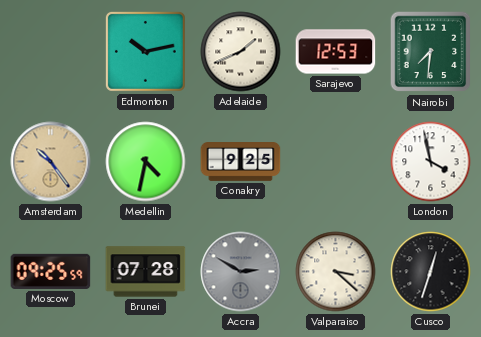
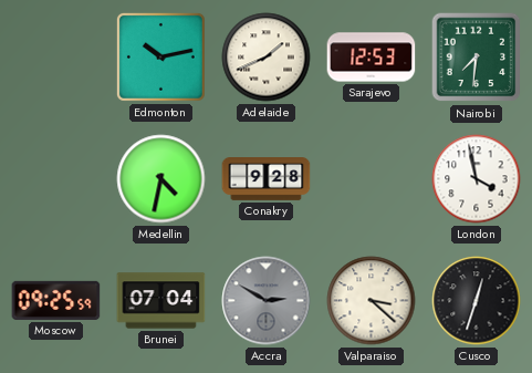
Amsterdam: 10:24 -> none
Conakry: 9:25 -> 9:28
Brunei: 07:28 -> 07:04
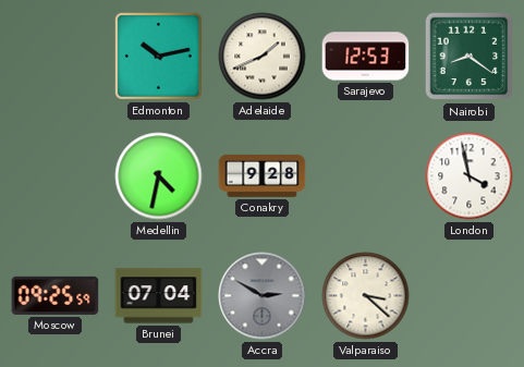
Nairobi: 7:31 -> 8:21
Cusco: 12:33 -> none
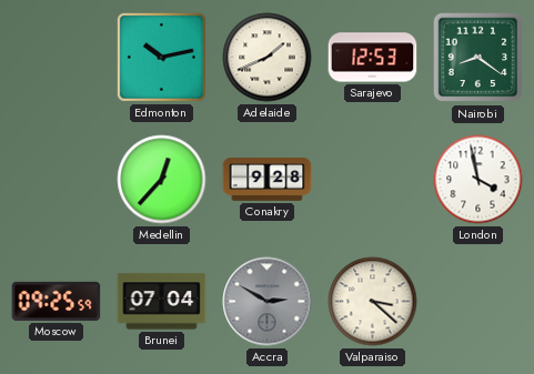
Medellin: 4:32 -> 12:37
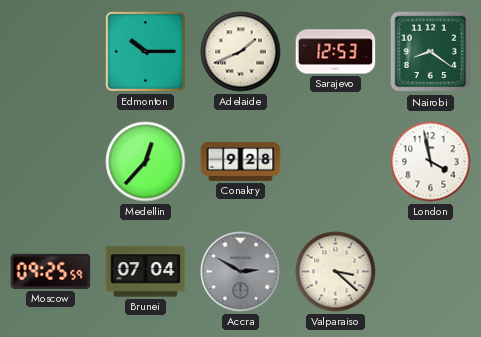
Edmonton: 10:13 -> 10:15
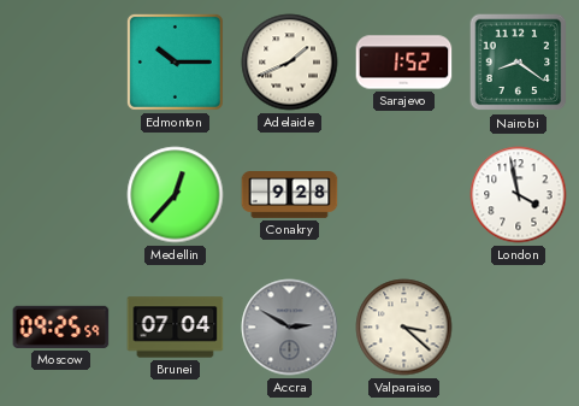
Sarajevo: 12:53 -> 1:52
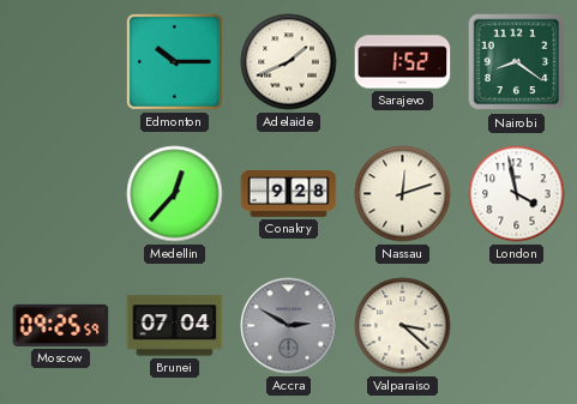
Nassau: none -> 12:12
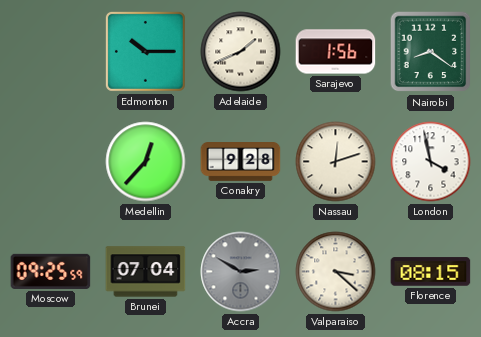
Sarajevo: 1:52 -> 1:56
Florence: none -> 08:15
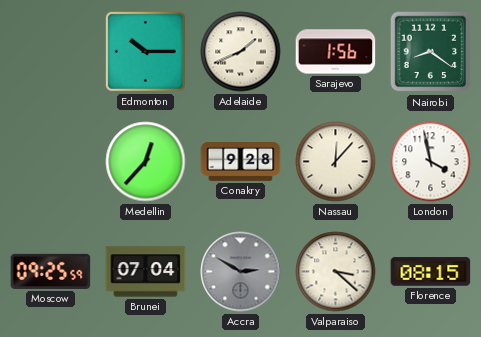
Nassau: 12:12 -> 12:07
